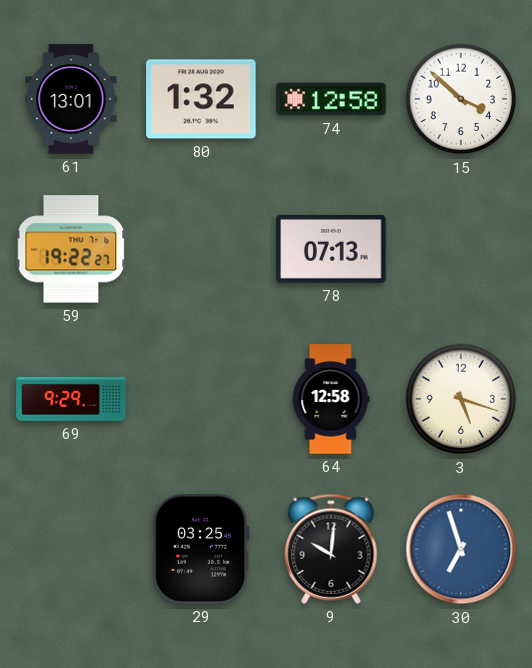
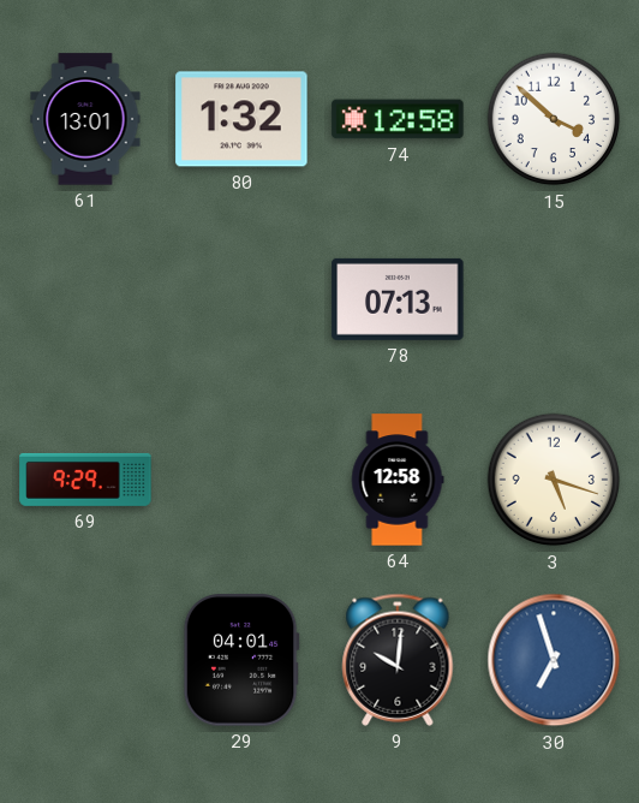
59: 19:22 -> none
29: 03:25 -> 04:01
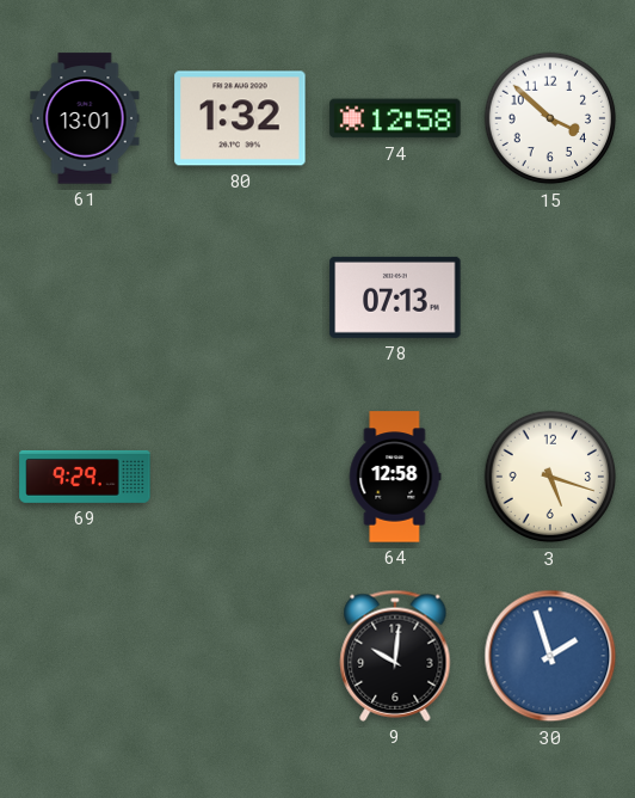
29: 04:01 -> none
30: 6:57 -> 1:57
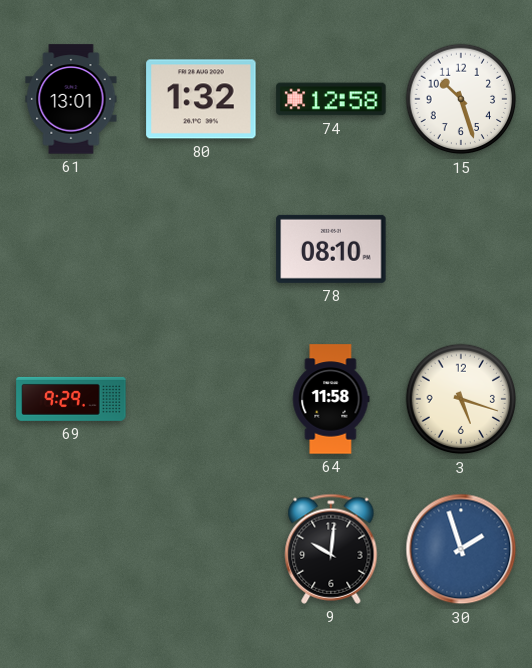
15: 3:52 -> 10:27
78: 07:13 -> 08:10
64: 12:58 -> 11:58
